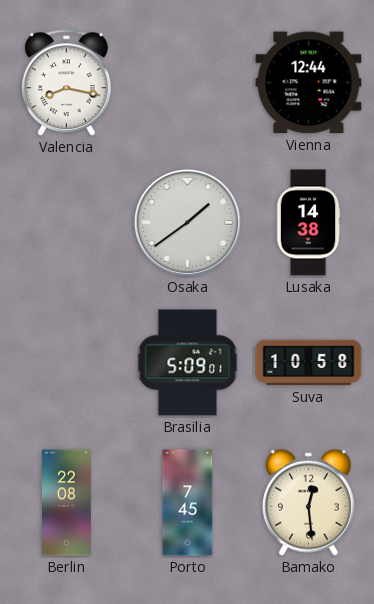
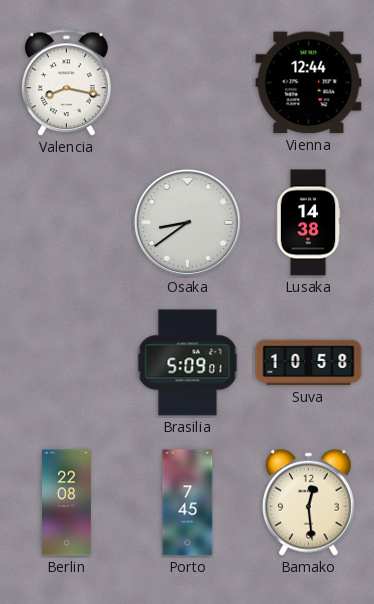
Osaka: 1:39 -> 8:39
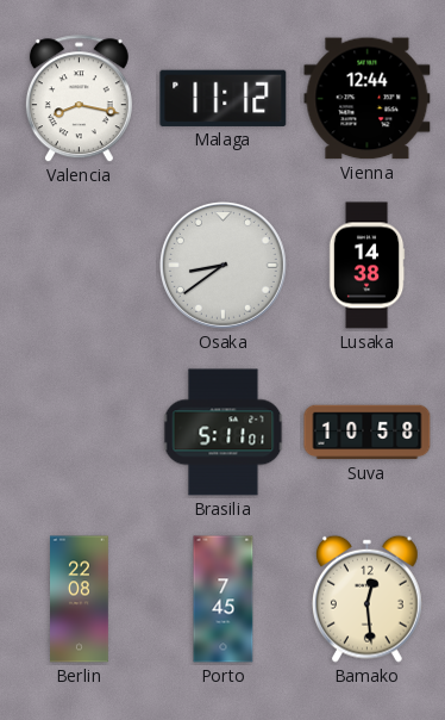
Malaga: none -> 11:12
Brasilia: 5:09 -> 5:11
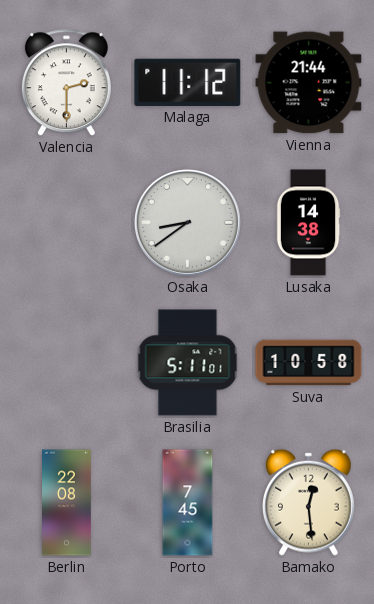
Valencia: 8:17 -> 2:30
Vienna: 12:44 -> 21:44
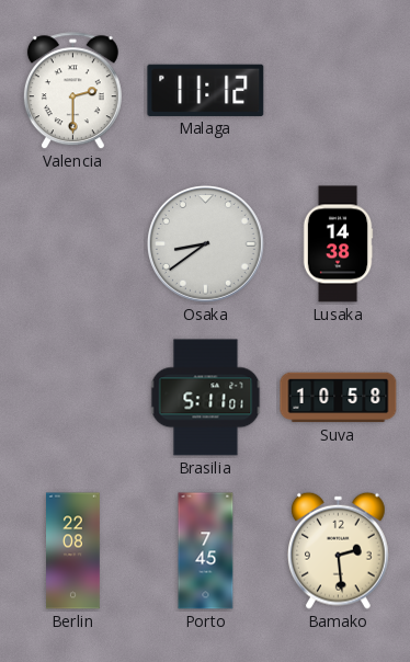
Vienna: 21:44 -> none
Bamako: 12:29 -> 2:29
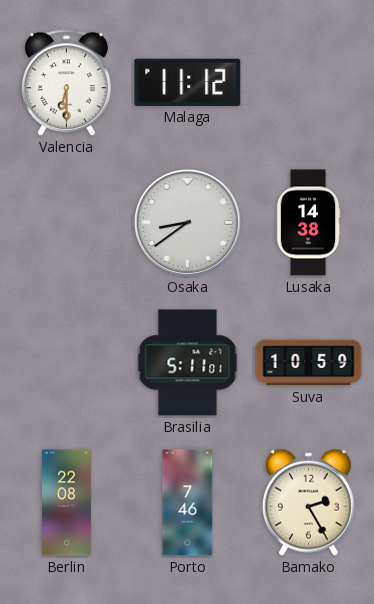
Valencia: 2:30 -> 6:30
Suva: 10:58 -> 10:59
Porto: 7:45 -> 7:46
Bamako: 2:29 -> 2:25
